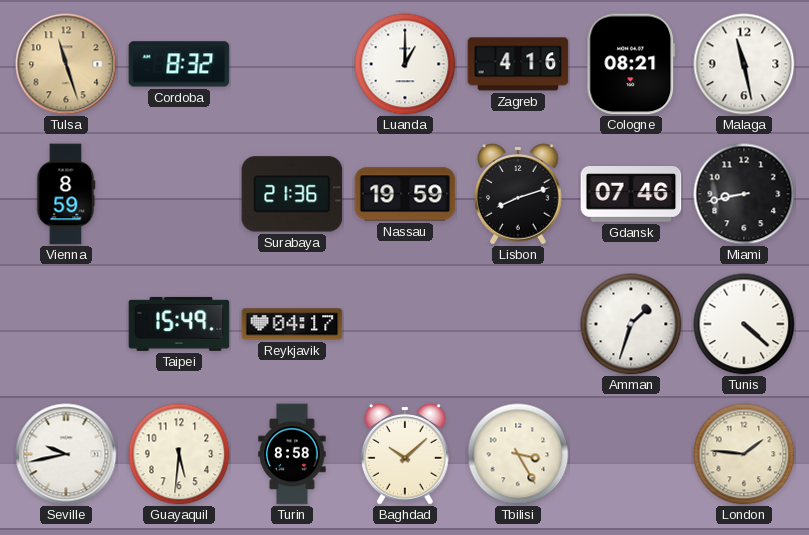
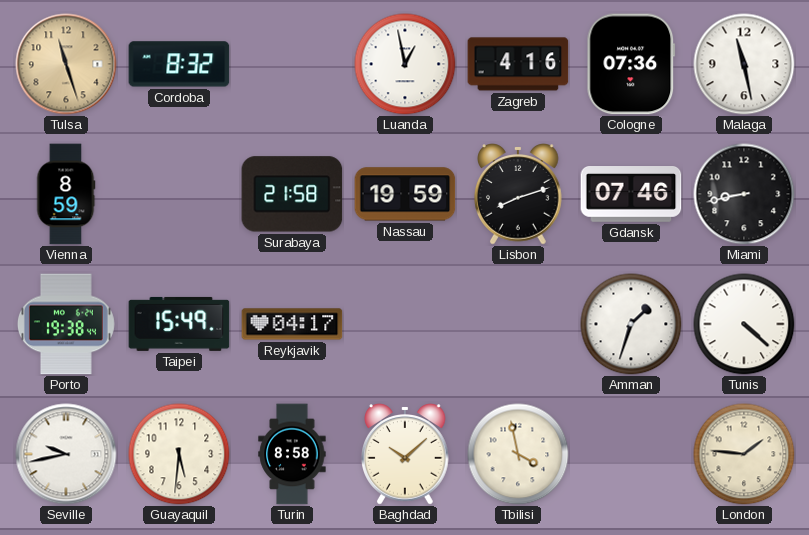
Luanda: 1:00 -> 12:58
Cologne: 08:21 -> 07:36
Surabaya: 21:36 -> 21:58
Porto: none -> 19:38
Tbilisi: 3:25 -> 3:58
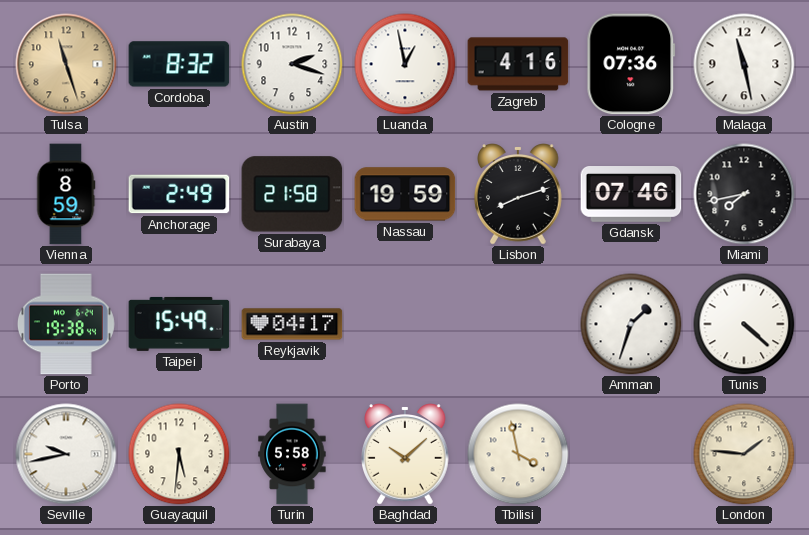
Austin: none -> 2:18
Anchorage: none -> 2:49
Miami: 8:43 -> 7:43
Turin: 8:58 -> 5:58
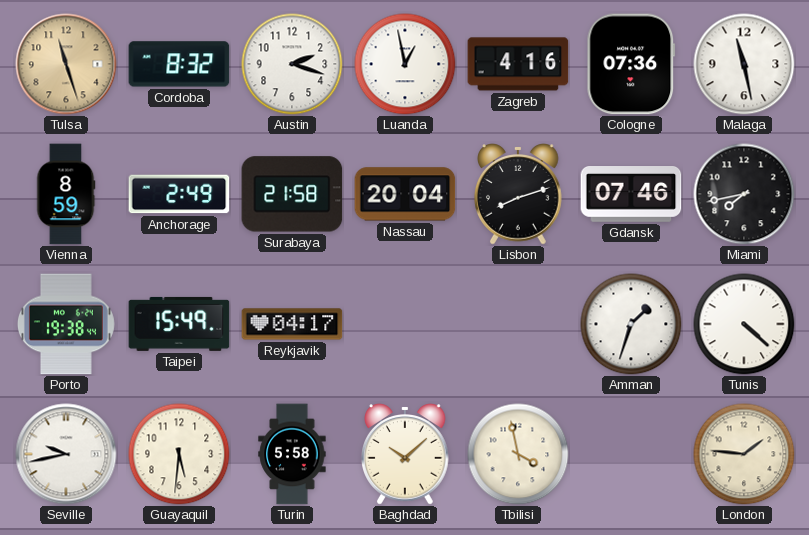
Nassau: 19:59 -> 20:04
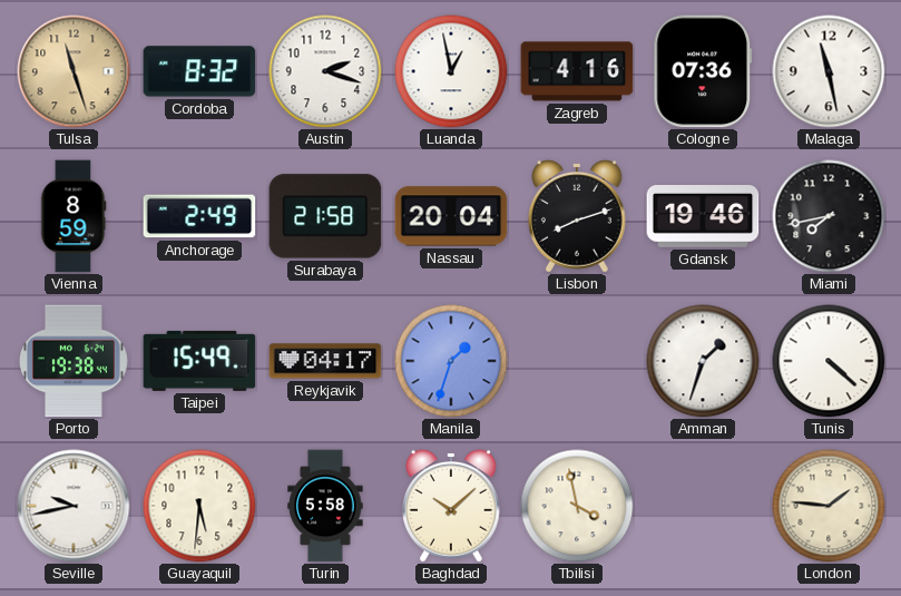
Gdansk: 07:46 -> 19:46
Manila: none -> 1:33
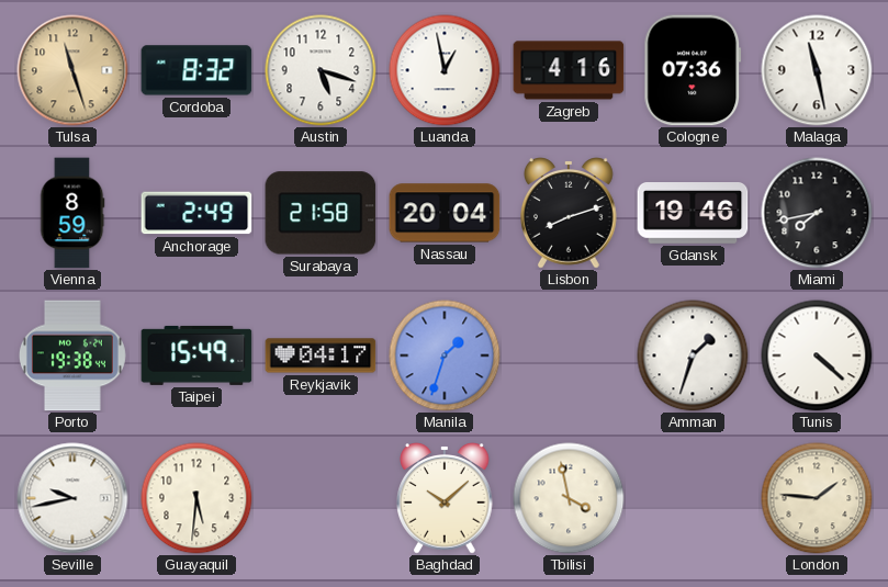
Austin: 2:18 -> 5:18
Turin: 5:58 -> none
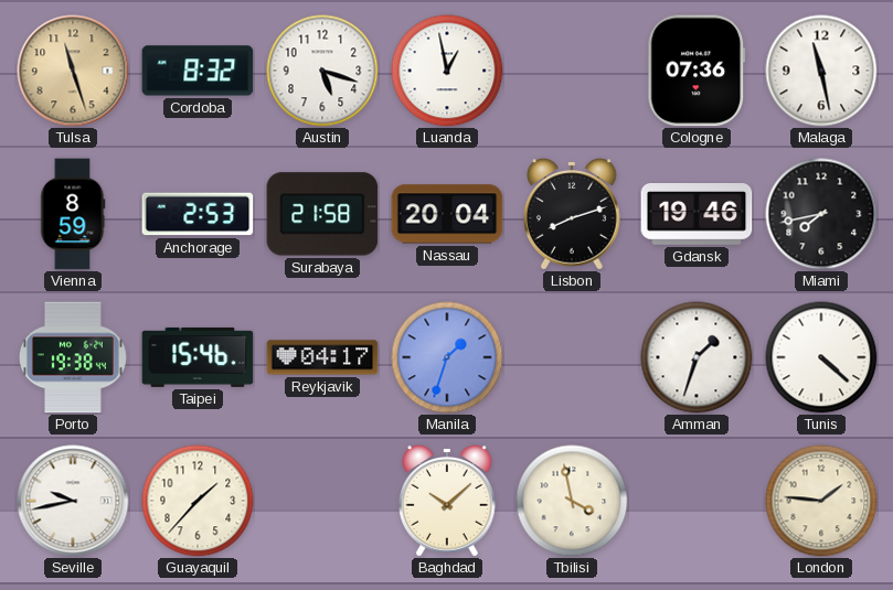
Zagreb: 4:16 -> none
Anchorage: 2:49 -> 2:53
Taipei: 15:49 -> 15:46
Guayaquil: 5:31 -> 1:37
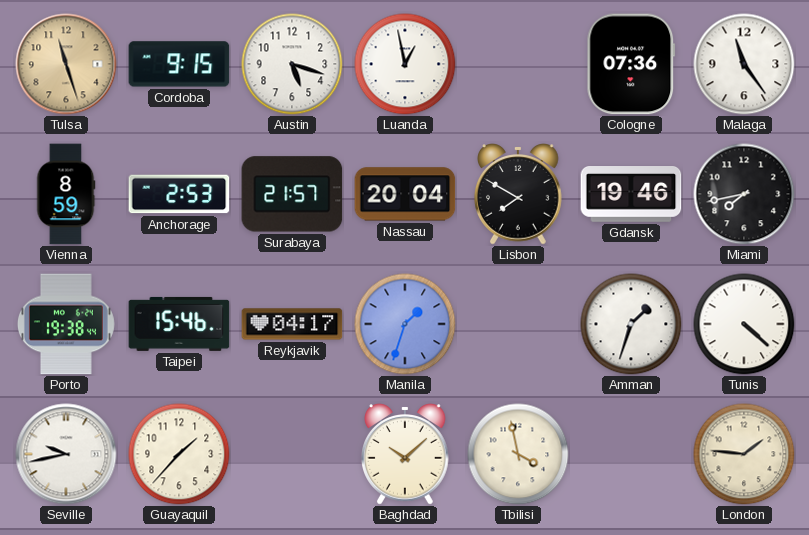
Cordoba: 8:32 -> 9:15
Malaga: 11:28 -> 11:24
Surabaya: 21:58 -> 21:57
Lisbon: 8:12 -> 7:50
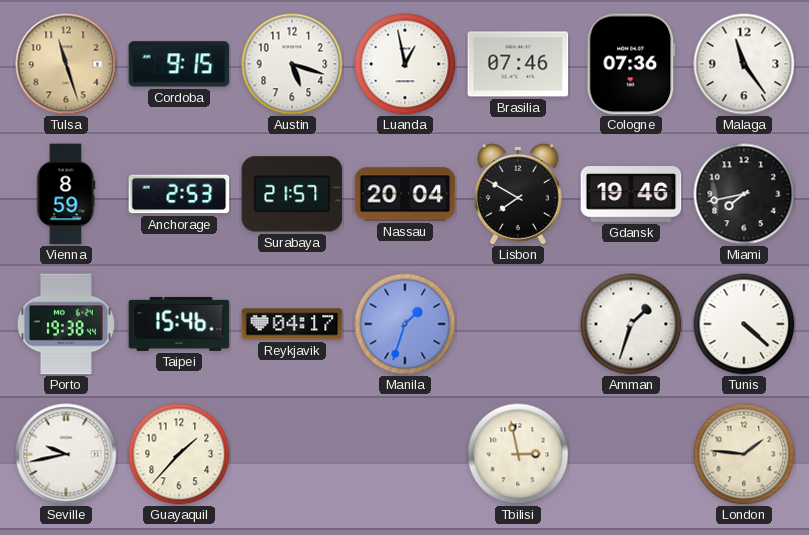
Brasilia: none -> 07:46
Baghdad: 10:08 -> none
Tbilisi: 3:58 -> 2:58
